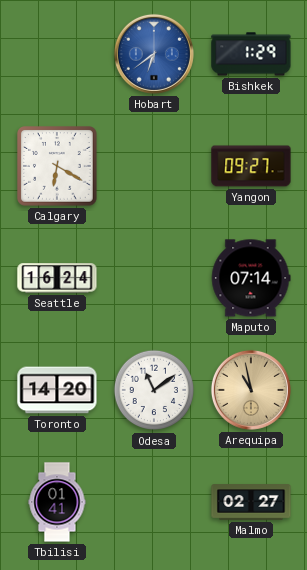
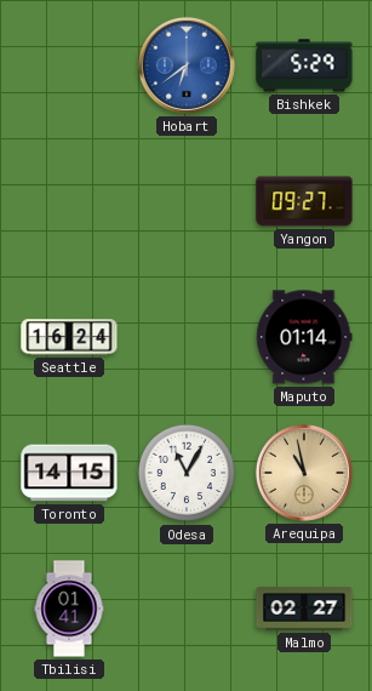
Bishkek: 1:29 -> 5:29
Calgary: 6:20 -> none
Maputo: 07:14 -> 01:14
Toronto: 14:20 -> 14:15
Odesa: 11:09 -> 11:05
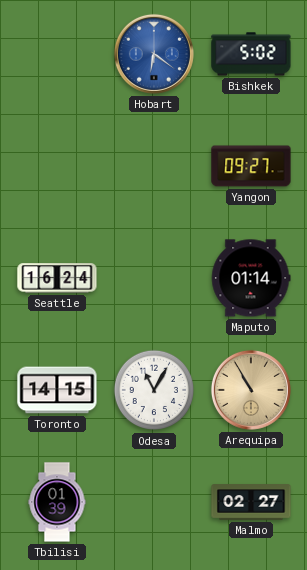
Hobart: 6:39 -> 6:21
Bishkek: 5:29 -> 5:02
Arequipa: 10:58 -> 10:55
Tbilisi: 01:41 -> 01:39
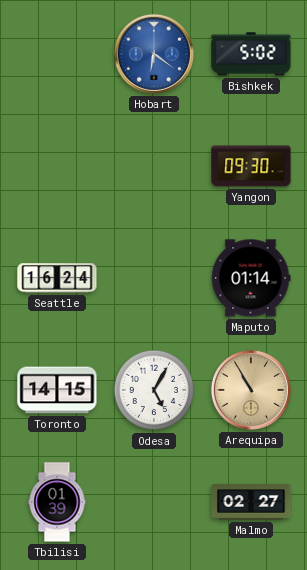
Yangon: 09:27 -> 09:30
Odesa: 11:05 -> 5:05
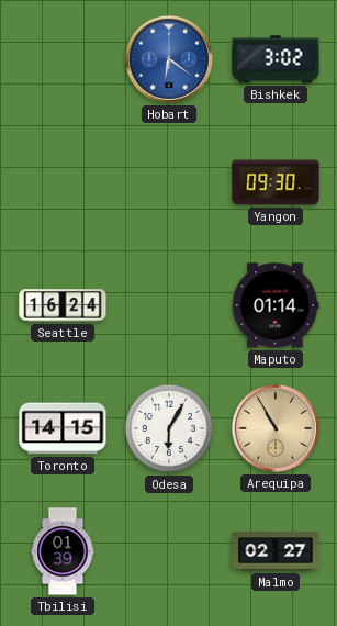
Bishkek: 5:02 -> 3:02
Odesa: 5:05 -> 6:05
